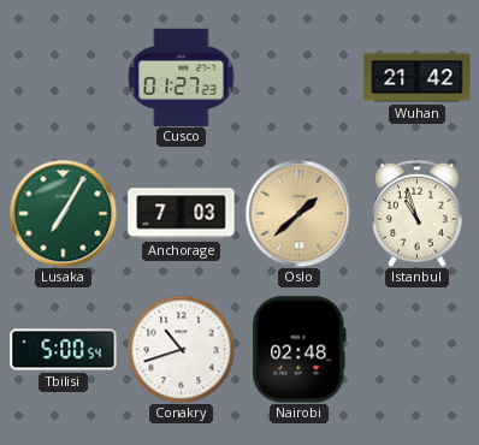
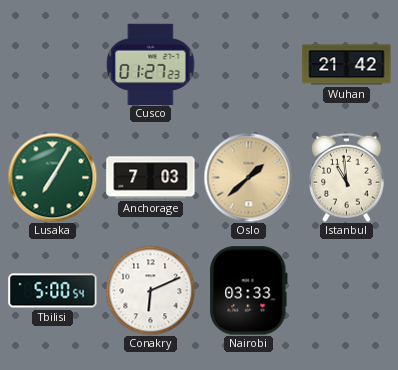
Istanbul: 10:57 -> 10:59
Conakry: 10:42 -> 6:11
Nairobi: 02:48 -> 03:33
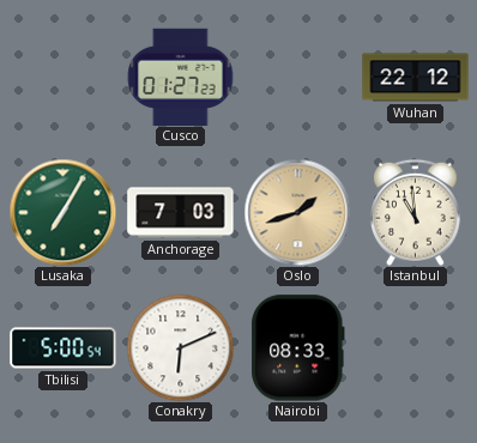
Wuhan: 21:42 -> 22:12
Oslo: 1:38 -> 1:42
Nairobi: 03:33 -> 08:33
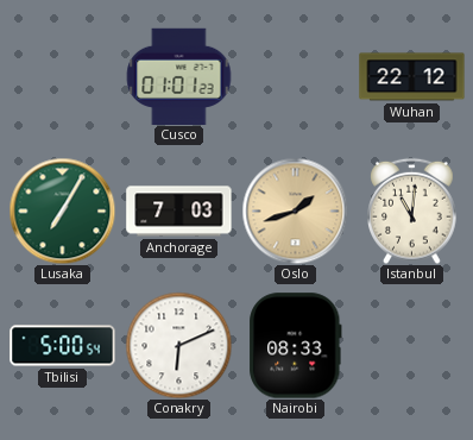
Cusco: 01:27 -> 01:01
Istanbul: 10:59 -> 11:01
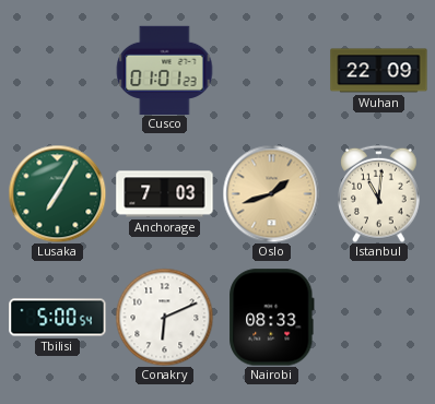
Wuhan: 22:12 -> 22:09
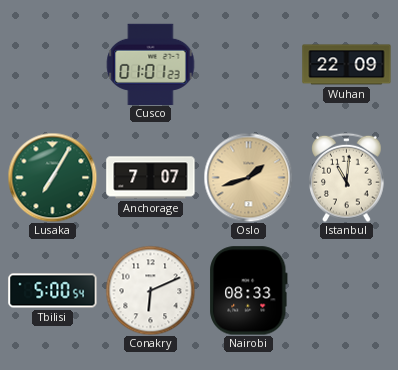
Anchorage: 7:03 -> 7:07
